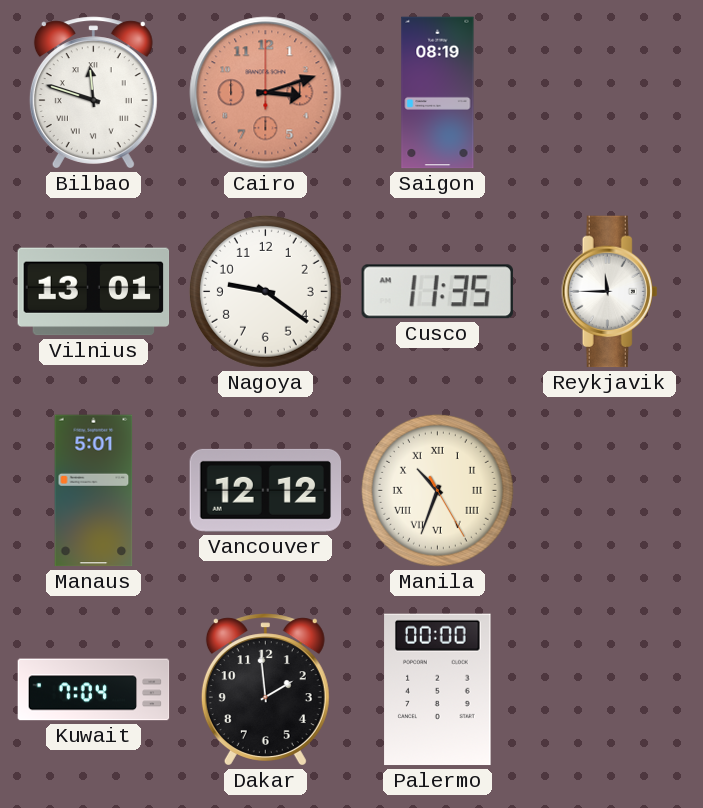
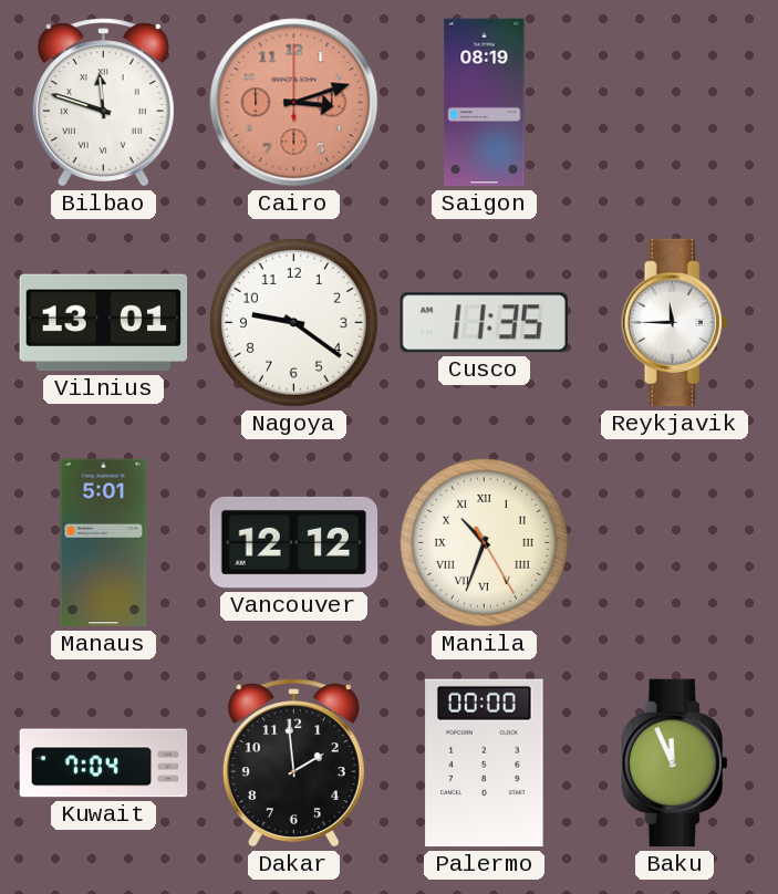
Baku: none -> 11:56
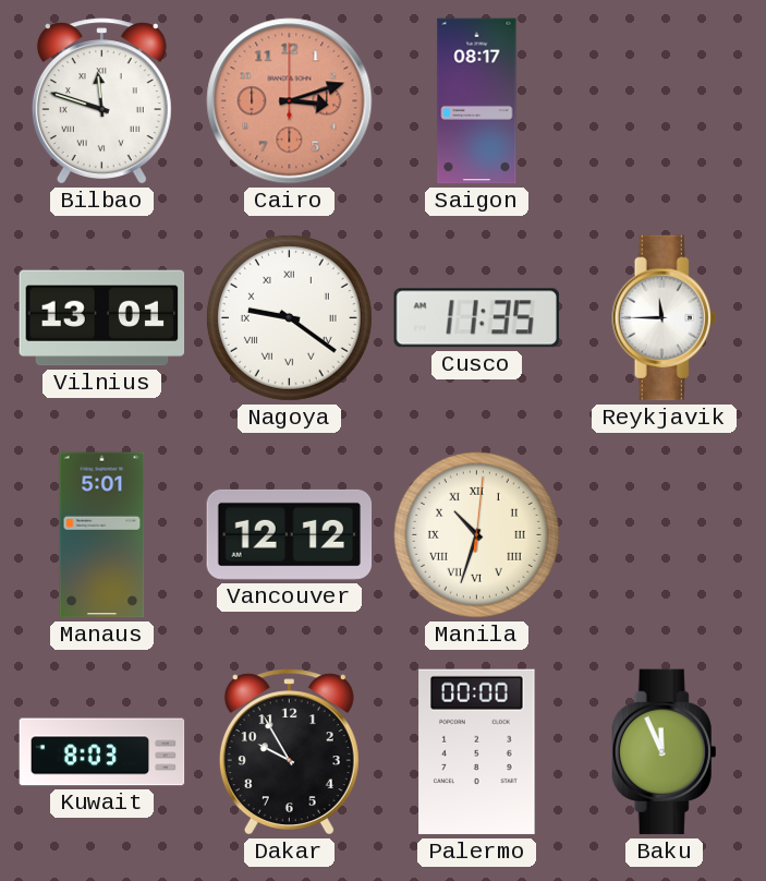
Saigon: 08:19 -> 08:17
Nagoya numerals: Arabic -> Roman
Manila: 10:33:25 -> 10:33:01
Kuwait: 7:04 -> 8:03
Dakar: 1:59 -> 9:55
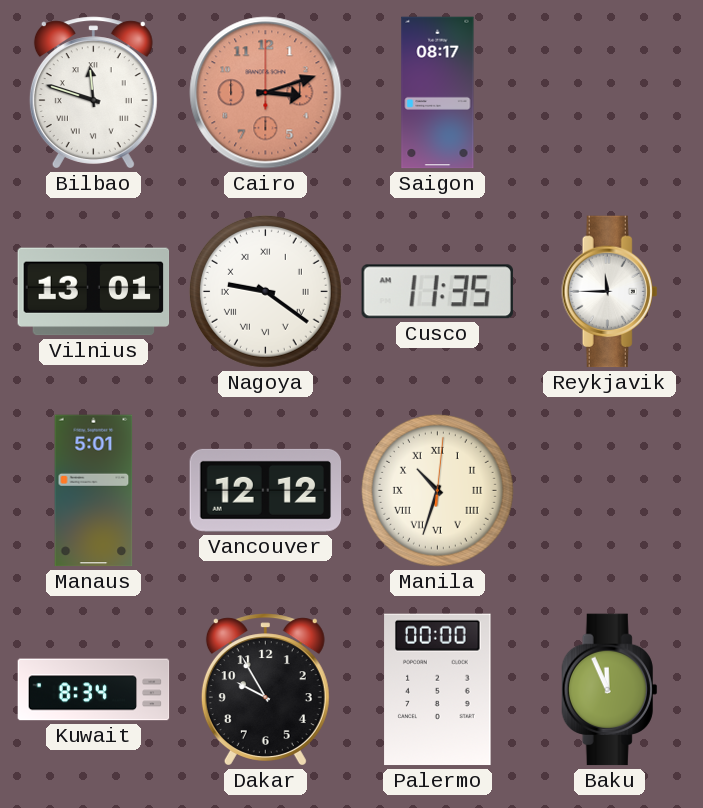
Kuwait: 8:03 -> 8:34
